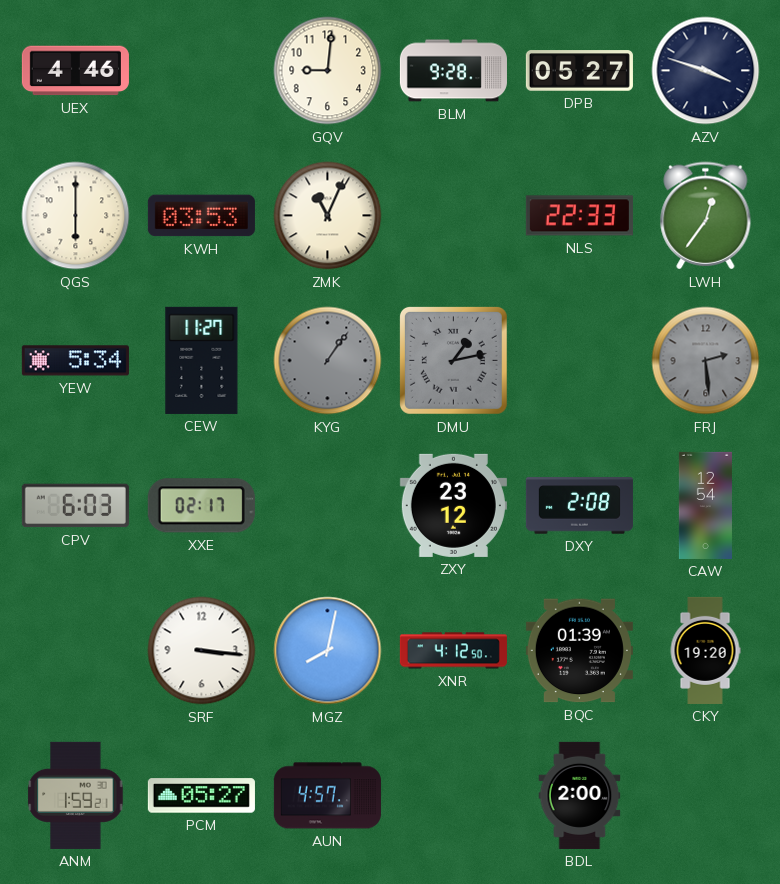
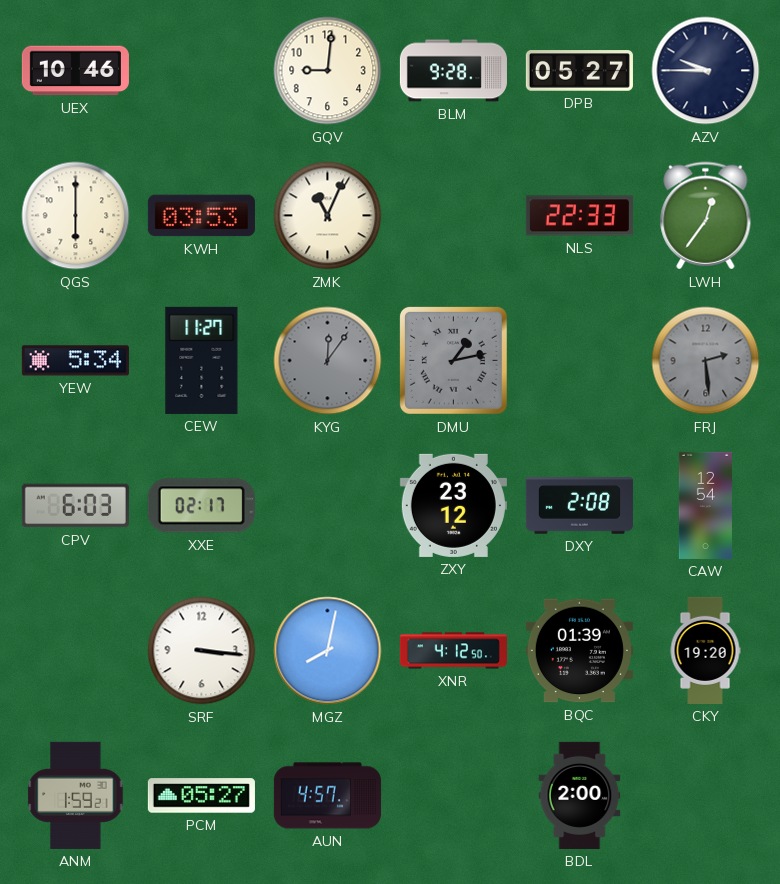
UEX: 4:46 -> 10:46
AZV: 3:48 -> 9:45
KYG: 1:06 -> 12:06
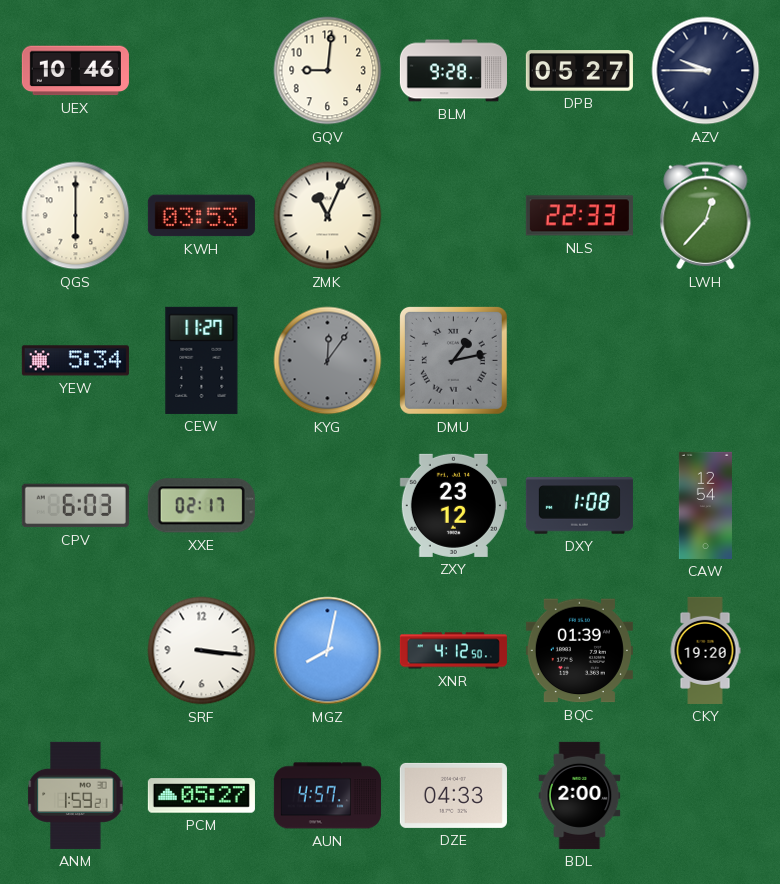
LWH: 12:36 -> 12:37
FRJ: 2:29 -> none
DXY: 2:08 -> 1:08
DZE: none -> 04:33
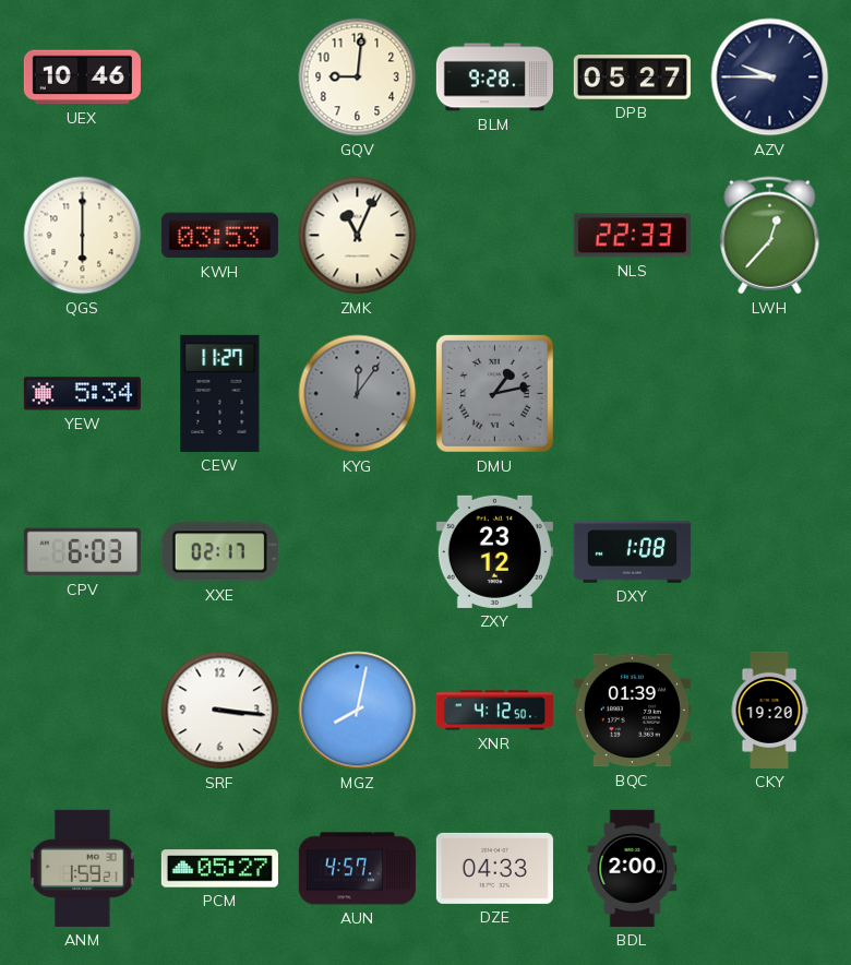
CAW: 12:54 -> none
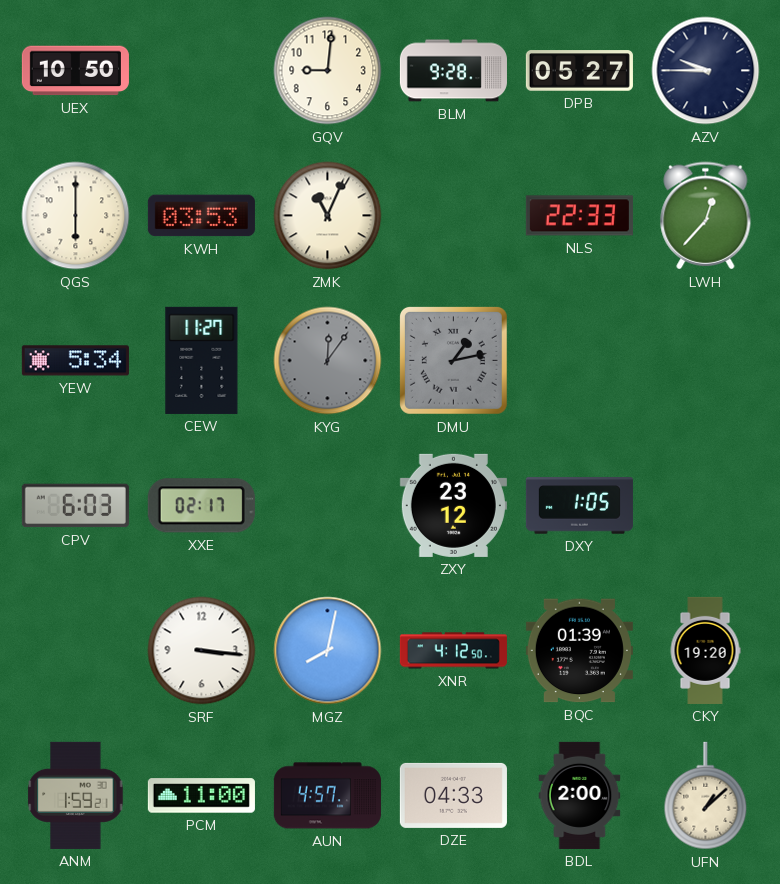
UEX: 10:46 -> 10:50
DXY: 1:08 -> 1:05
PCM: 05:27 -> 11:00
UFN: none -> 1:08
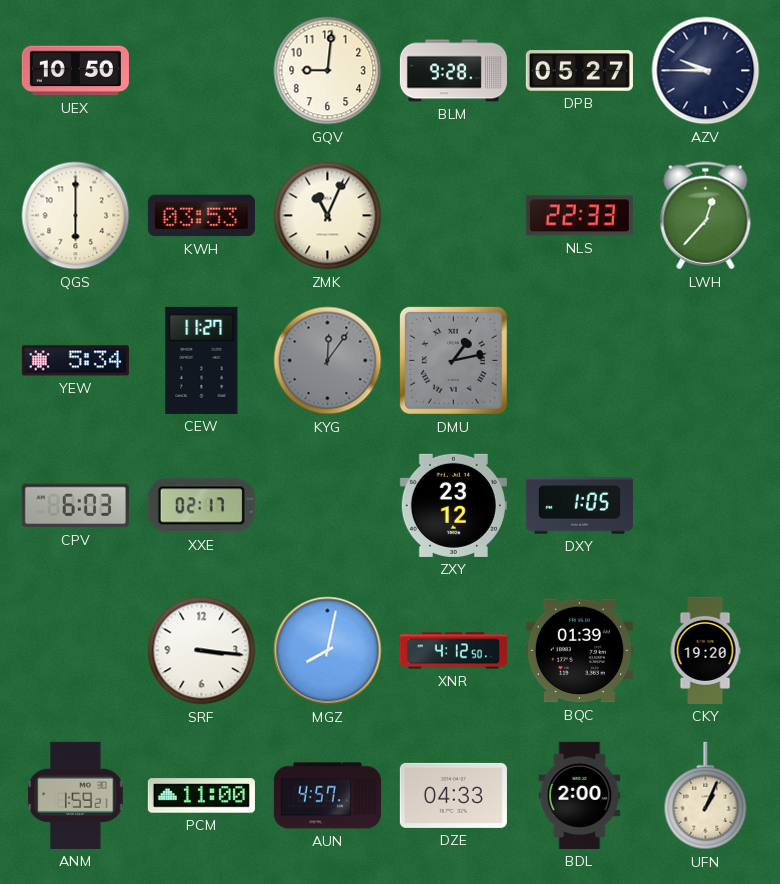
UFN: 1:08 -> 1:04
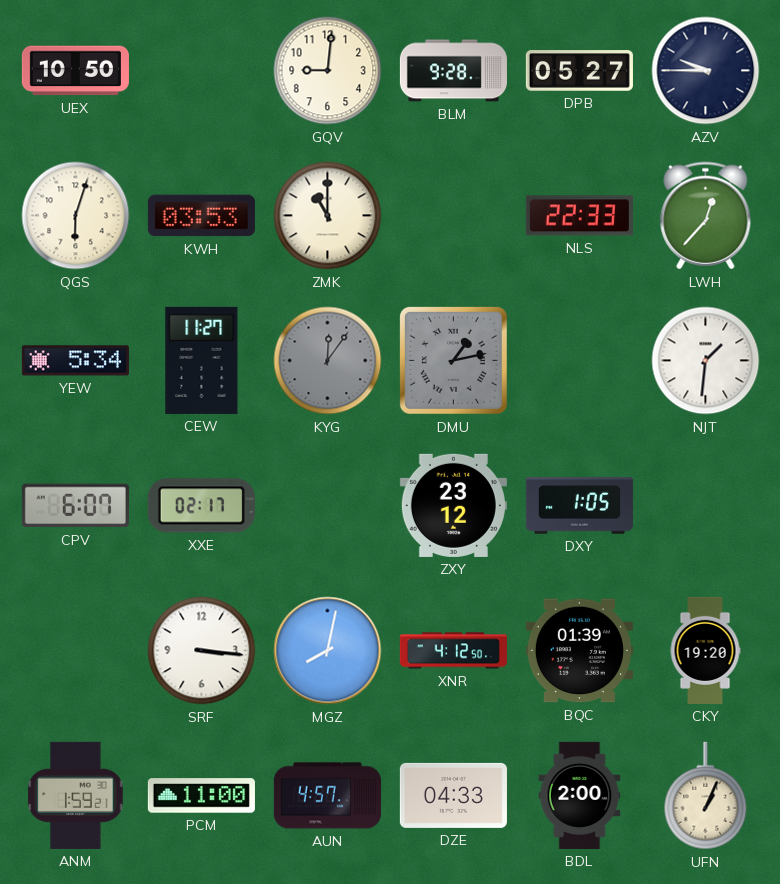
QGS: 6:00 -> 6:03
ZMK: 11:04 -> 11:00
NJT: none -> 1:31
CPV: 6:03 -> 6:07
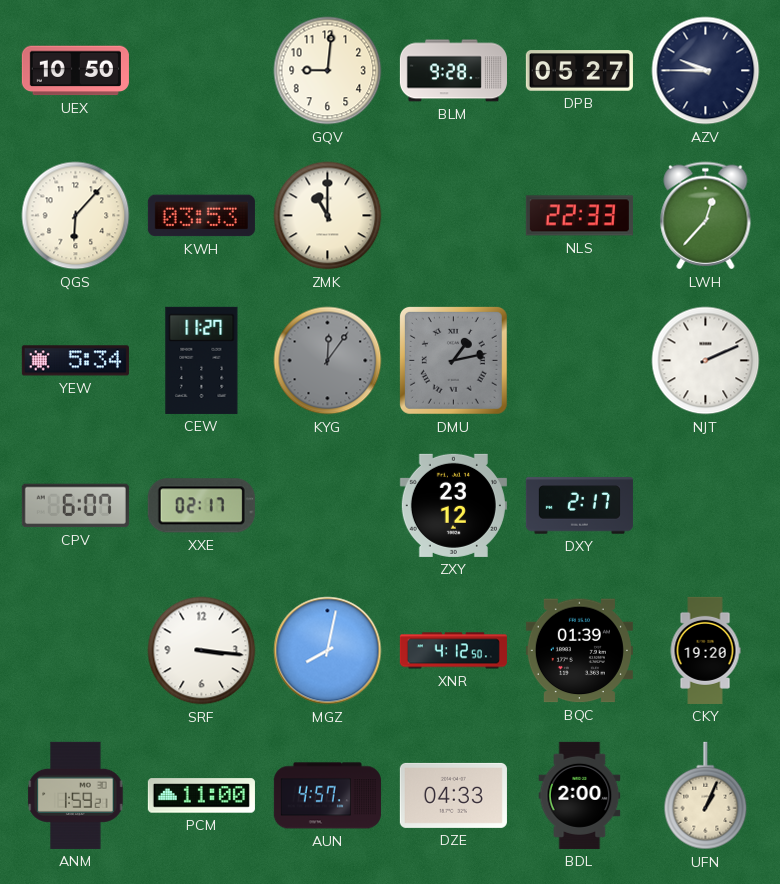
QGS: 6:03 -> 6:07
NJT: 1:31 -> 2:11
DXY: 1:05 -> 2:17
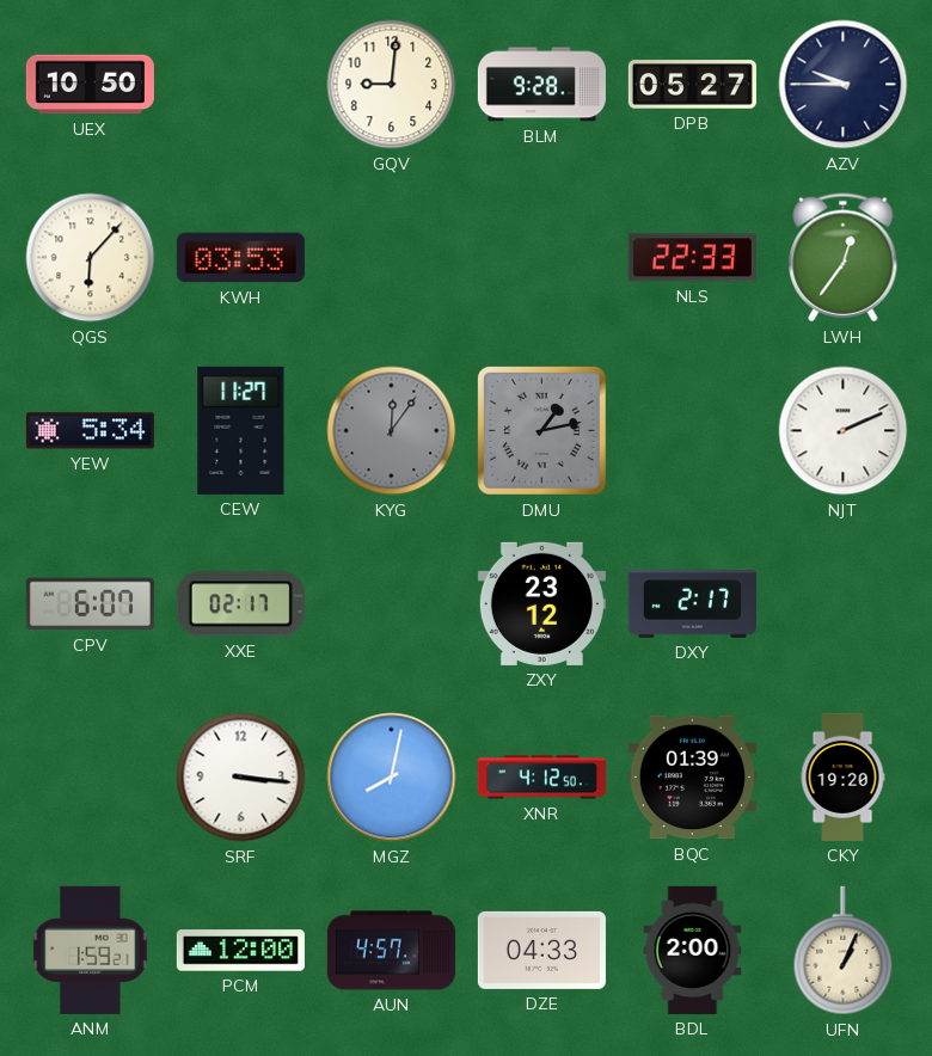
ZMK: 11:00 -> none
LWH: 12:37 -> 12:36
PCM: 11:00 -> 12:00
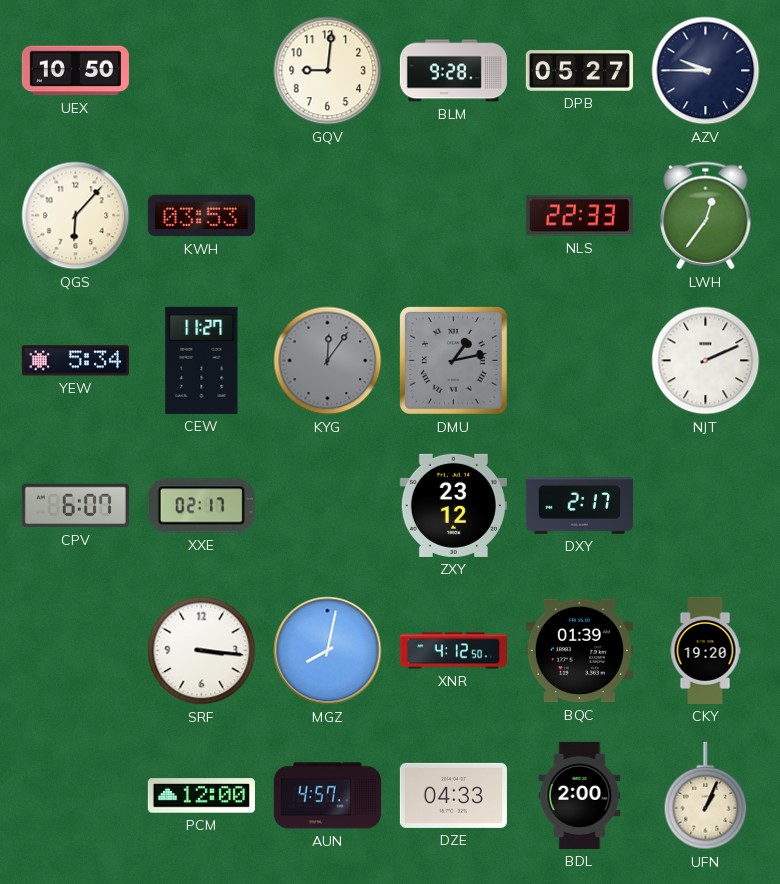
ANM: 1:59 -> none
